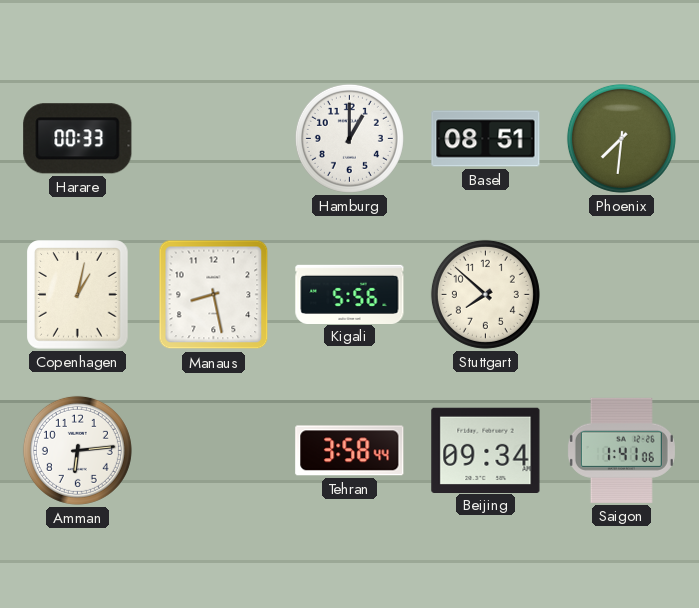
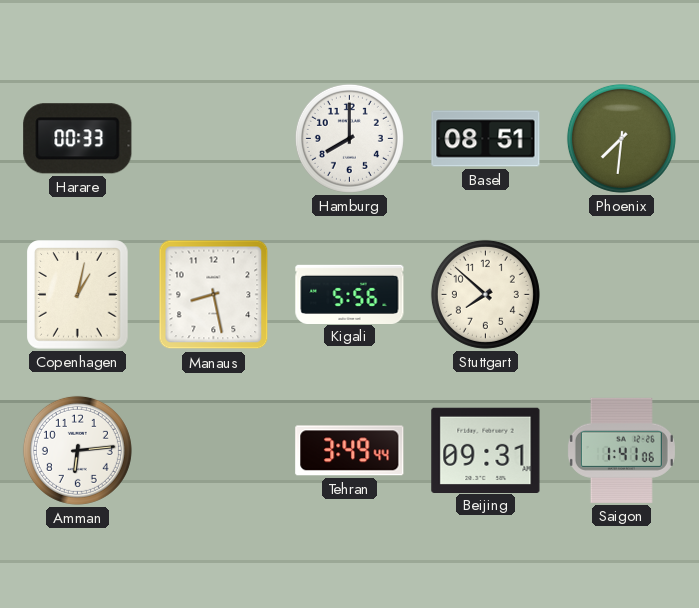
Hamburg: 1:00 -> 8:00
Tehran: 3:58 -> 3:49
Beijing: 09:34 -> 09:31
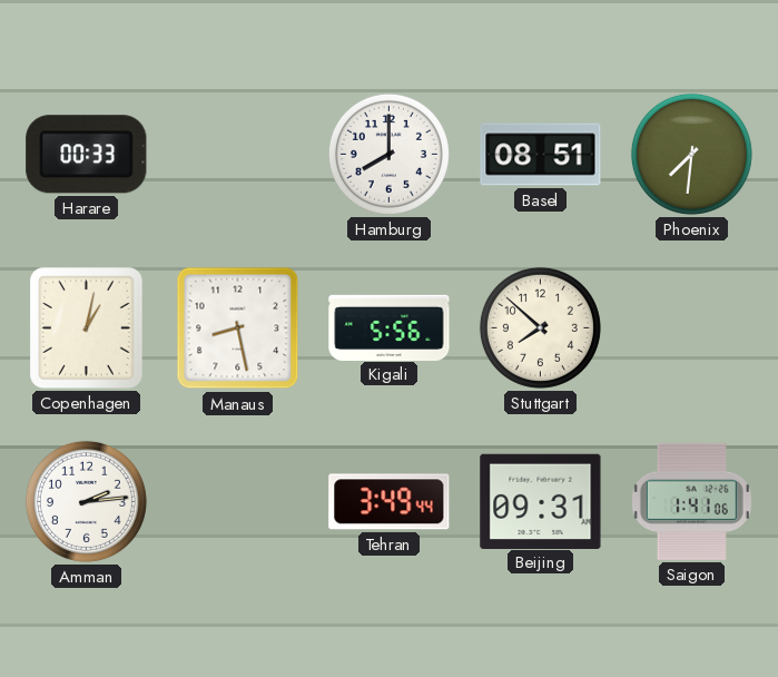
Amman: 6:14 -> 2:14
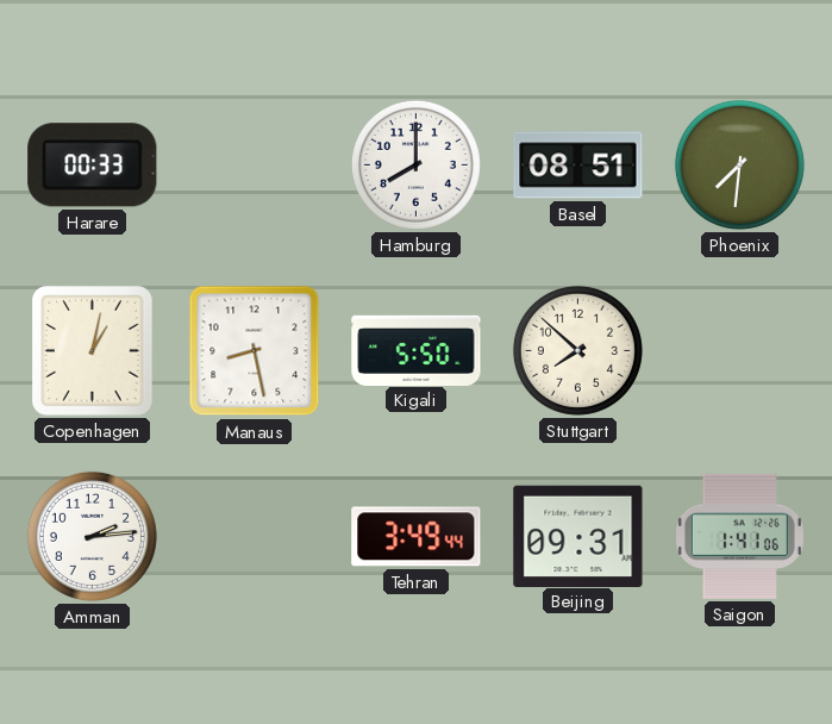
Kigali: 5:56 -> 5:50
